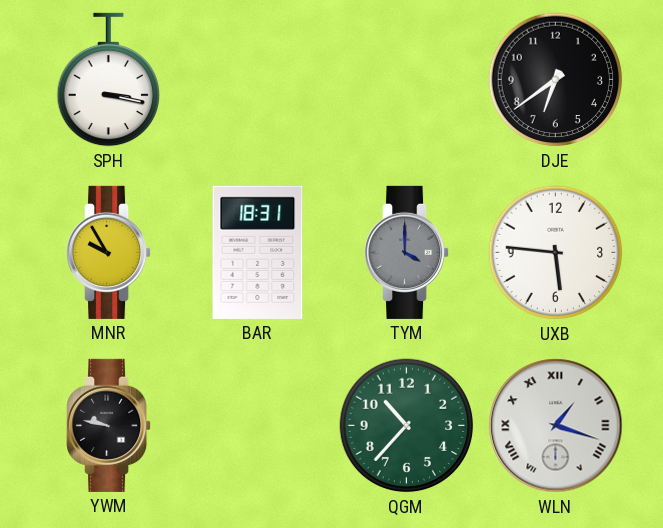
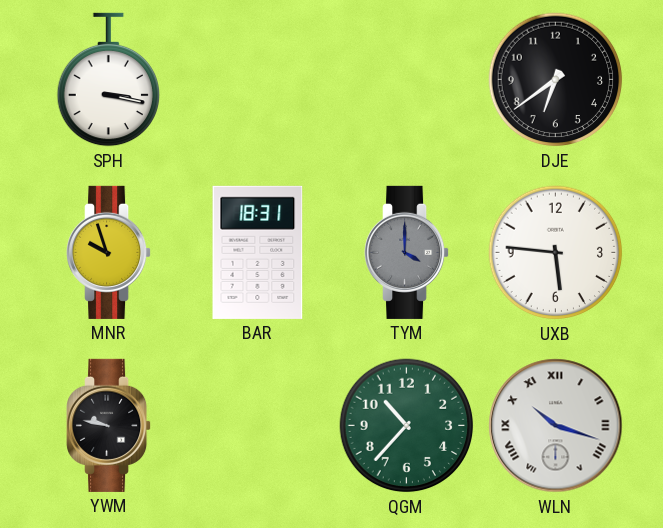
MNR: 9:55 -> 9:57
WLN: 1:18 -> 10:18
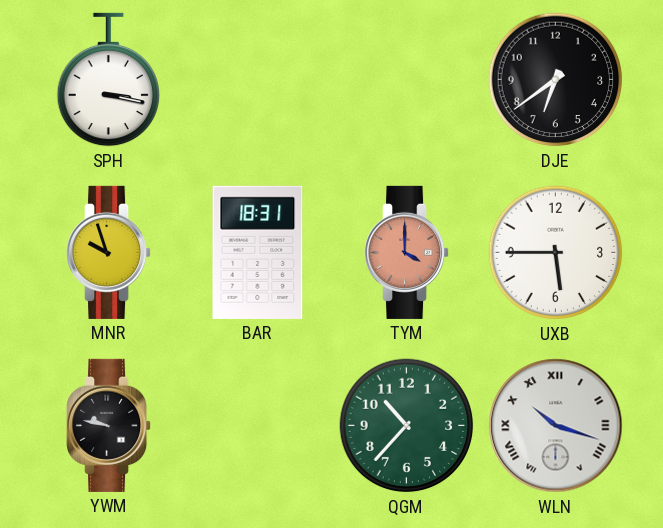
TYM dial: grey -> salmon
UXB: 5:46 -> 5:45
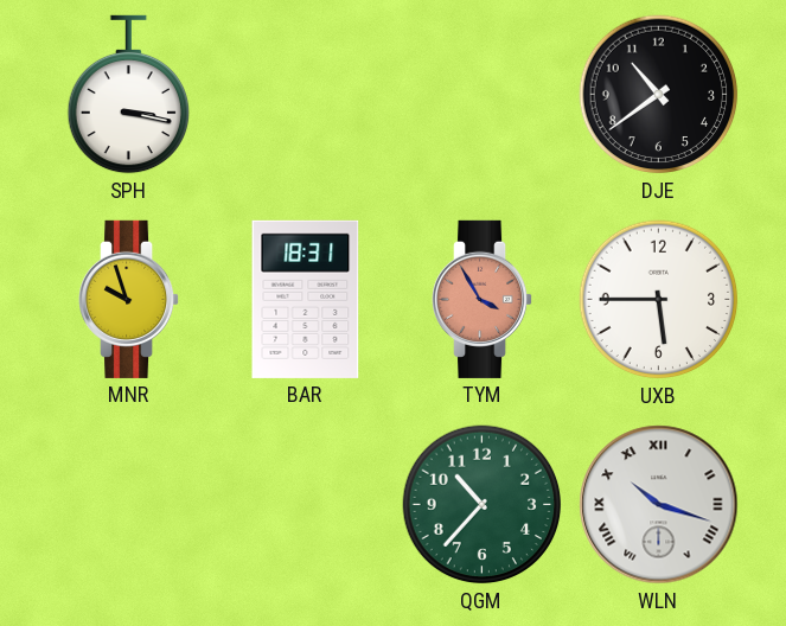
DJE: 6:39 -> 10:39
TYM: 4:00 -> 3:55
YWM: 9:47 -> none
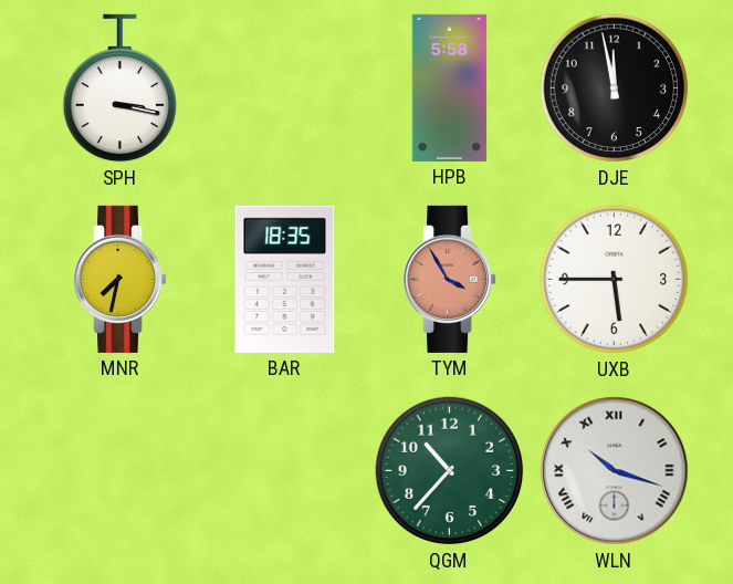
HPB: none -> 5:58
DJE: 10:39 -> 11:58
MNR: 9:57 -> 7:32
BAR: 18:31 -> 18:35
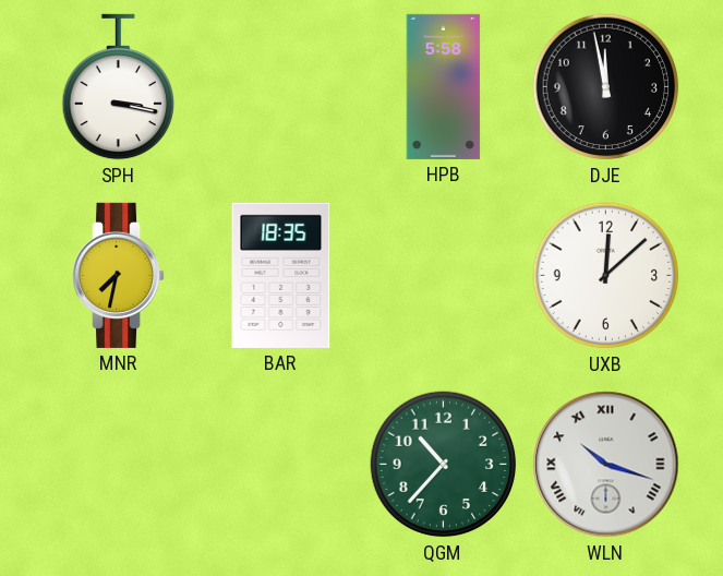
TYM: 3:55 -> none
UXB: 5:45 -> 12:08
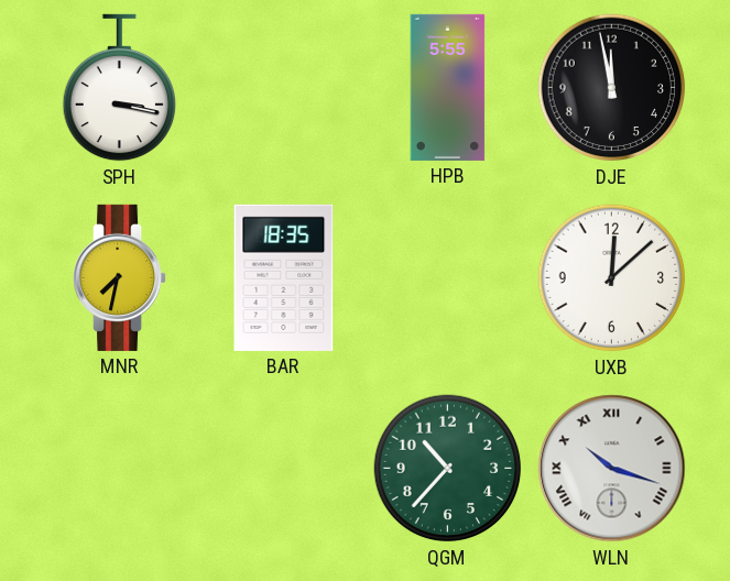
HPB: 5:58 -> 5:55
